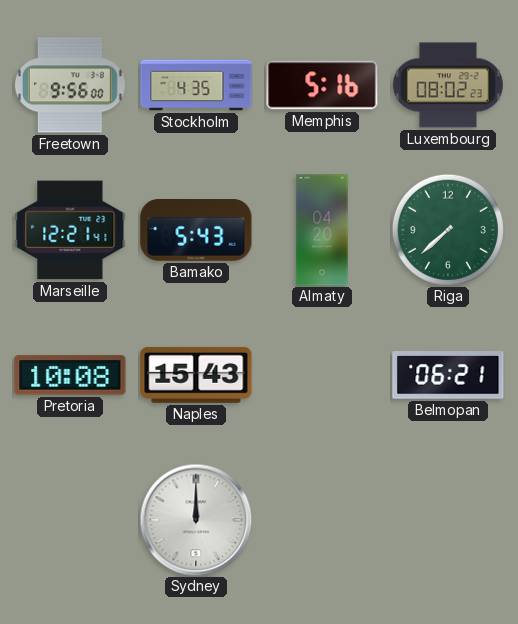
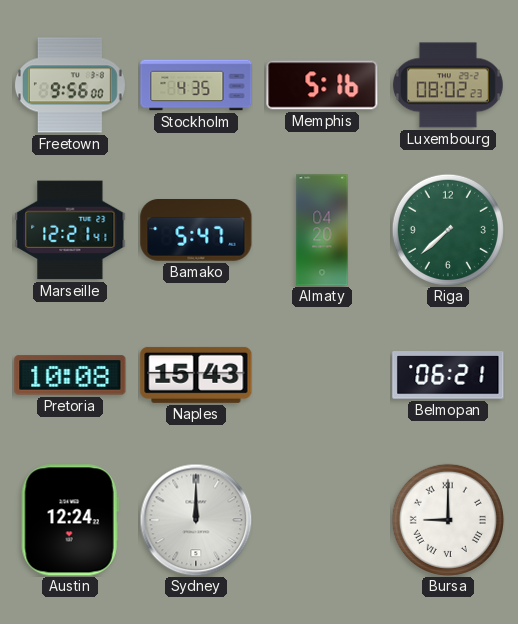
Bamako: 5:43 -> 5:47
Austin: none -> 12:24
Bursa: none -> 9:00
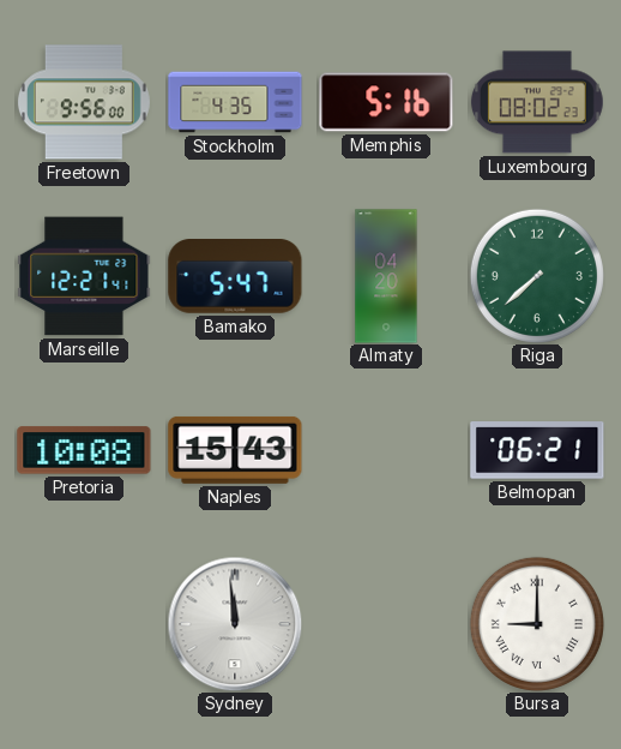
Austin: 12:24 -> none
Sydney: 12:00 -> 11:59
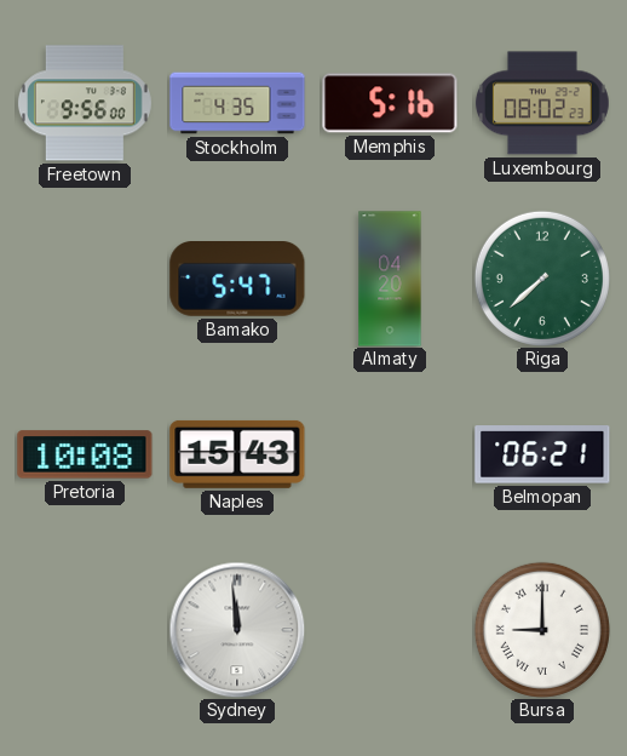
Marseille: 12:21 -> none
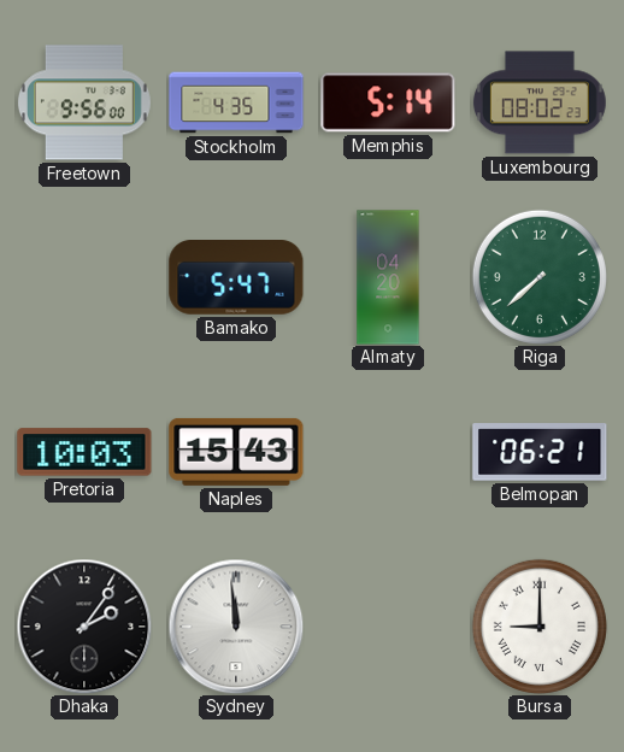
Memphis: 5:16 -> 5:14
Pretoria: 10:08 -> 10:03
Dhaka: none -> 2:06
